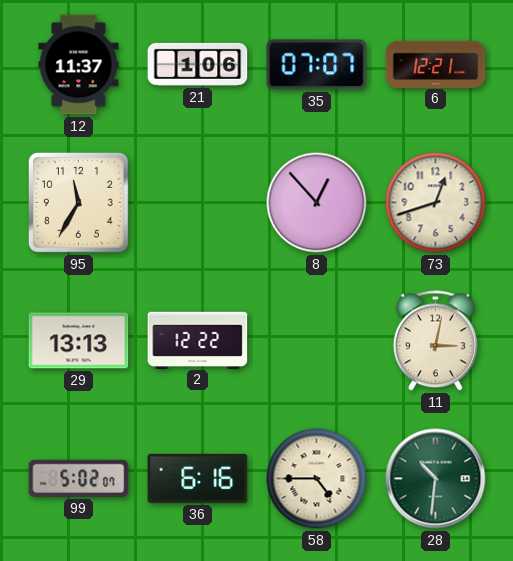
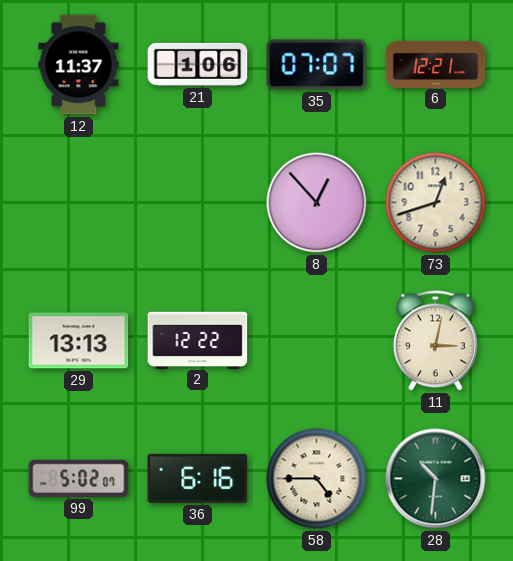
95: 11:35 -> none
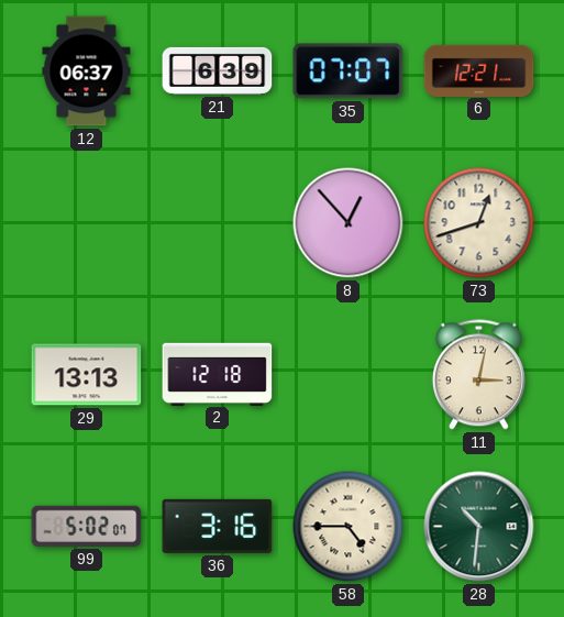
12: 11:37 -> 06:37
21: 1:06 -> 6:39
2: 12:22 -> 12:18
36: 6:16 -> 3:16
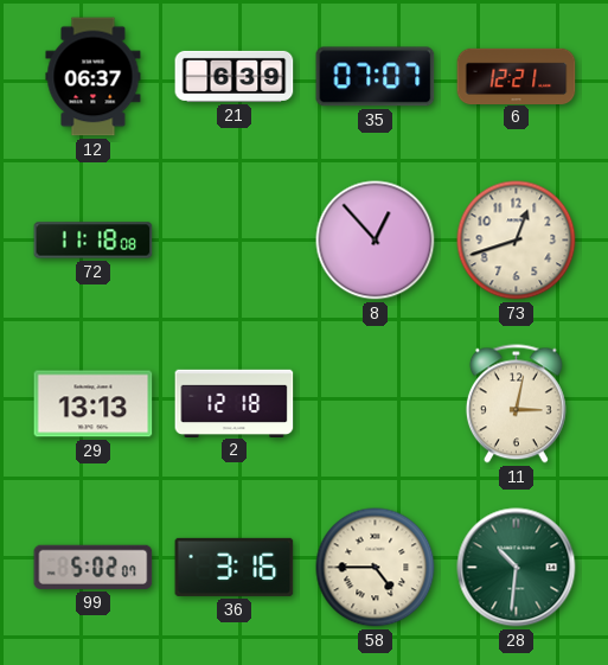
72: none -> 11:18
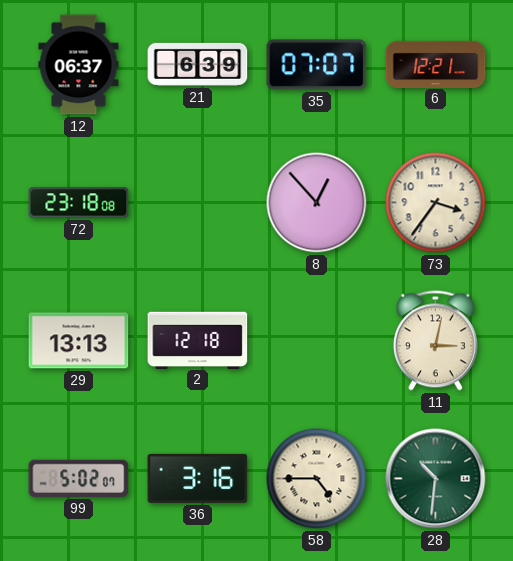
72: 11:18 -> 23:18
73: 12:42 -> 3:36
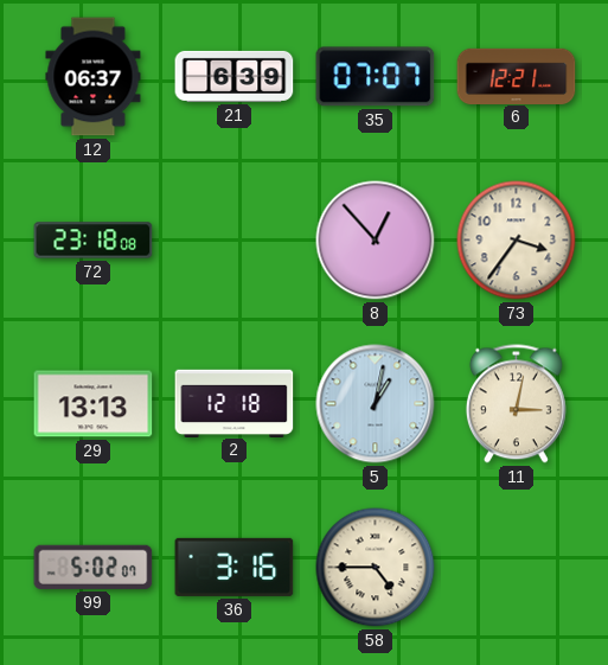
5: none -> 1:02
28: 10:31 -> none
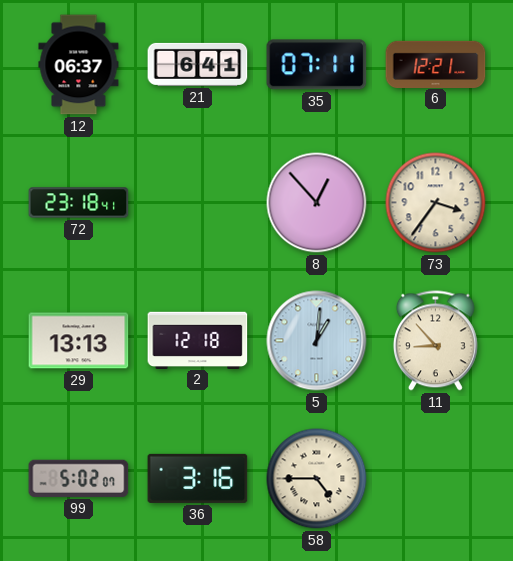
21: 6:39 -> 6:41
35: 07:07 -> 07:11
72: 23:18:08 -> 23:18:41
5: 1:02 -> 1:01
11: 3:02 -> 8:53
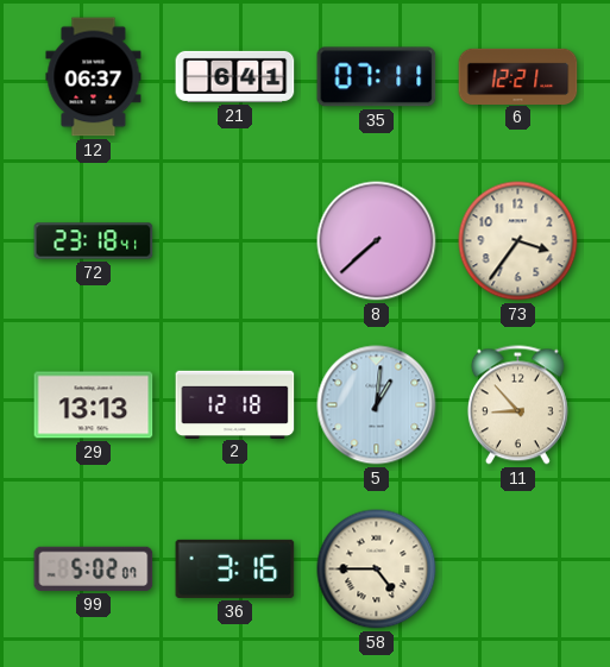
8: 12:53 -> 7:38
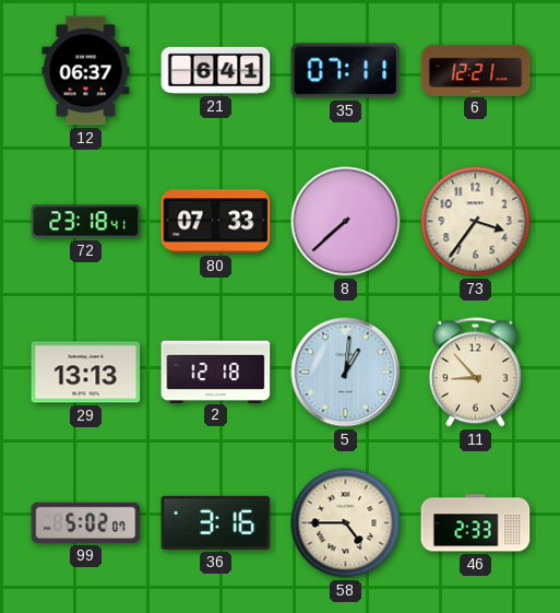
80: none -> 07:33
46: none -> 2:33
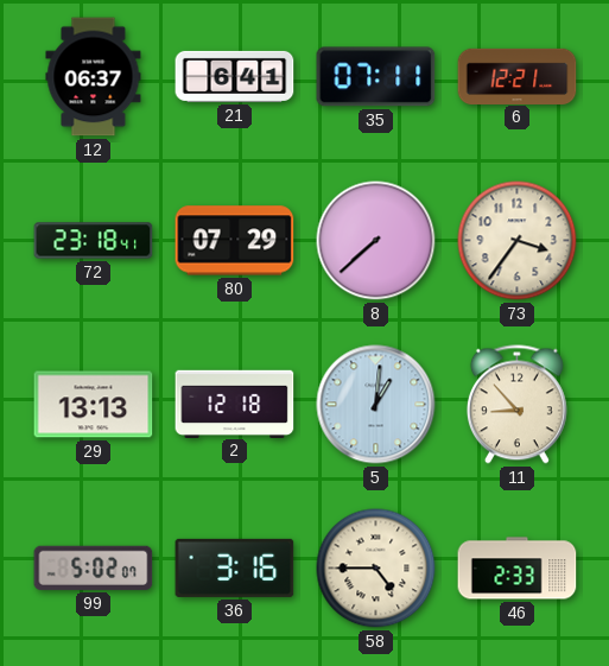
80: 07:33 -> 07:29
